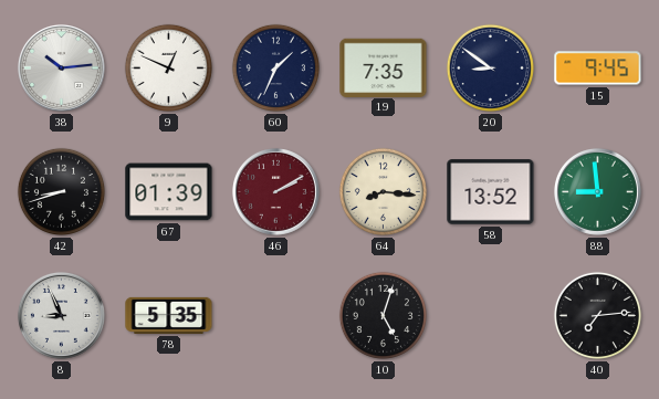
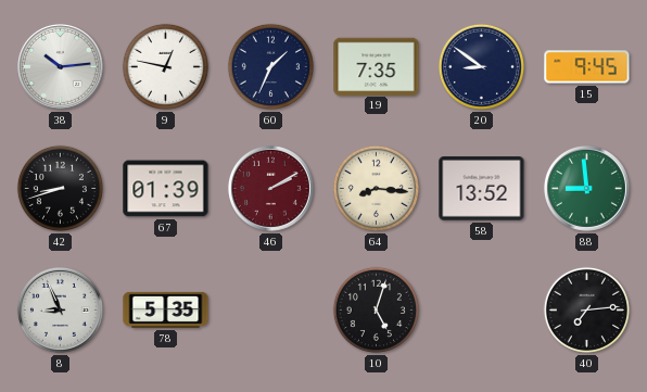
9: 12:49 -> 12:47
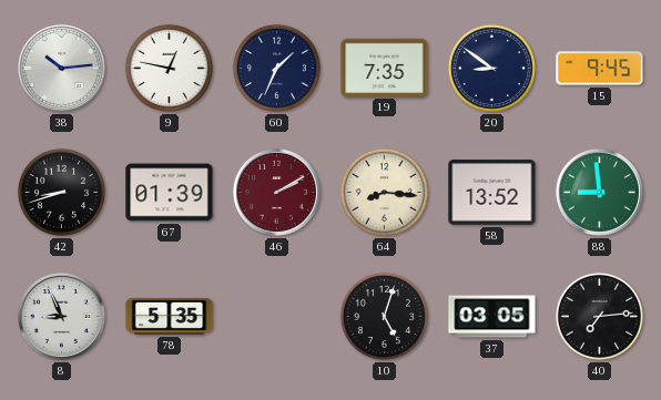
37: none -> 03:05
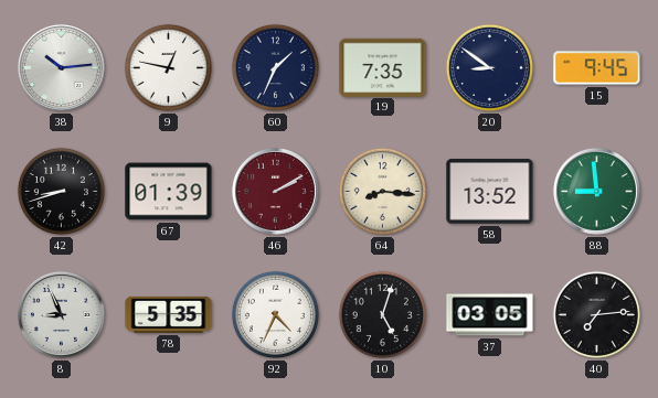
92: none -> 4:34
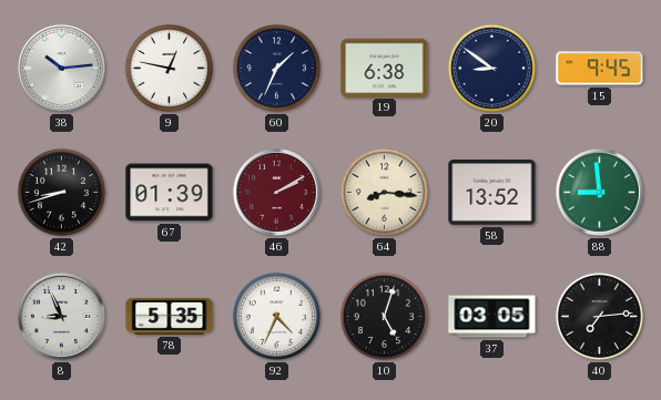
19: 7:35 -> 6:38
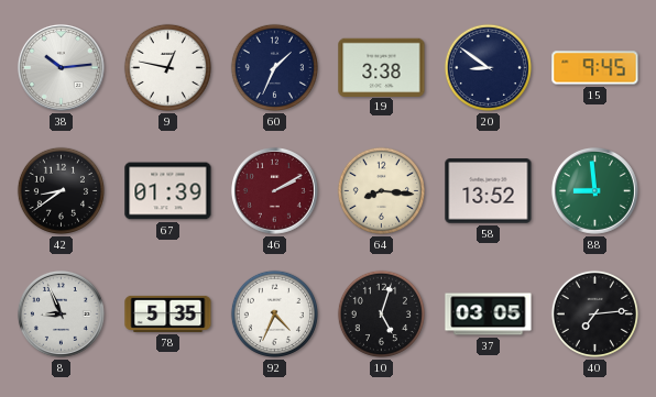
19: 6:38 -> 3:38
42: 8:42 -> 8:39
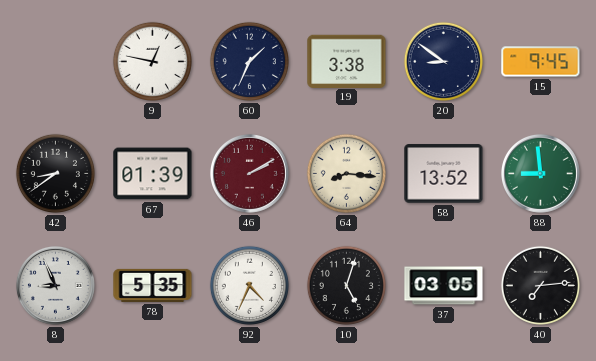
38: 10:14 -> none
